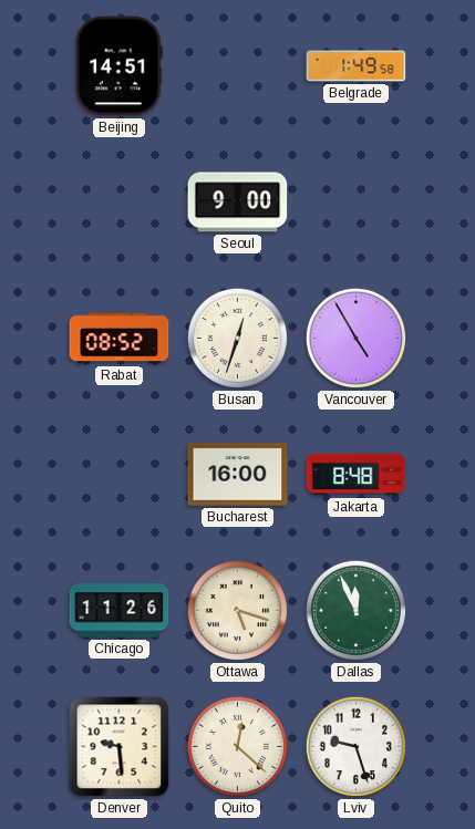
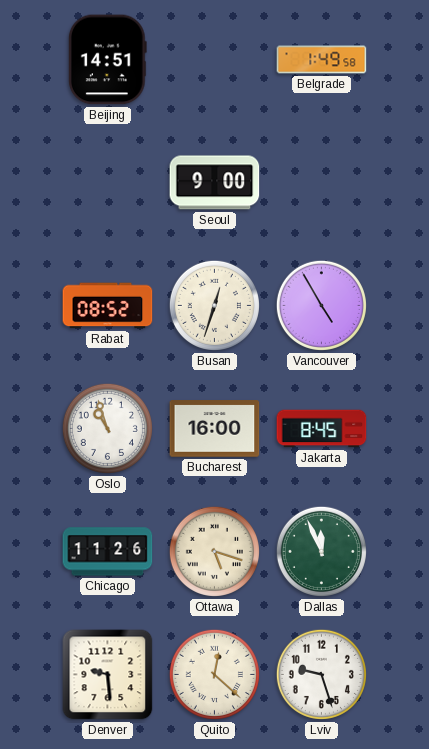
Oslo: none -> 10:57
Jakarta: 8:48 -> 8:45
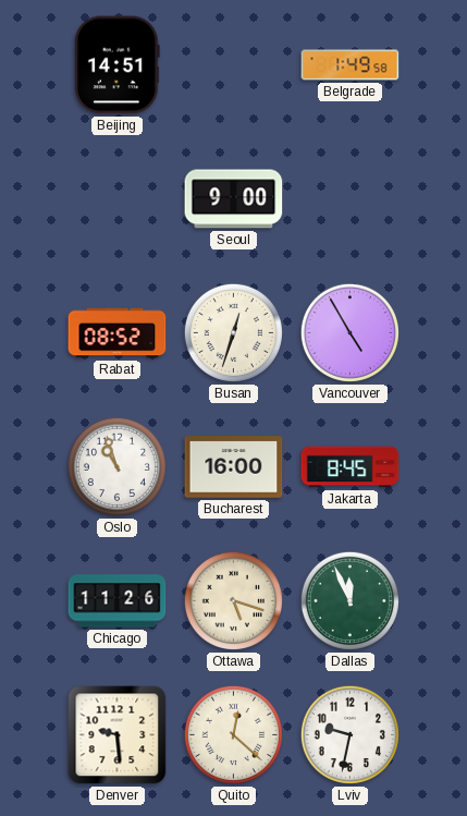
Lviv: 9:27 -> 9:32
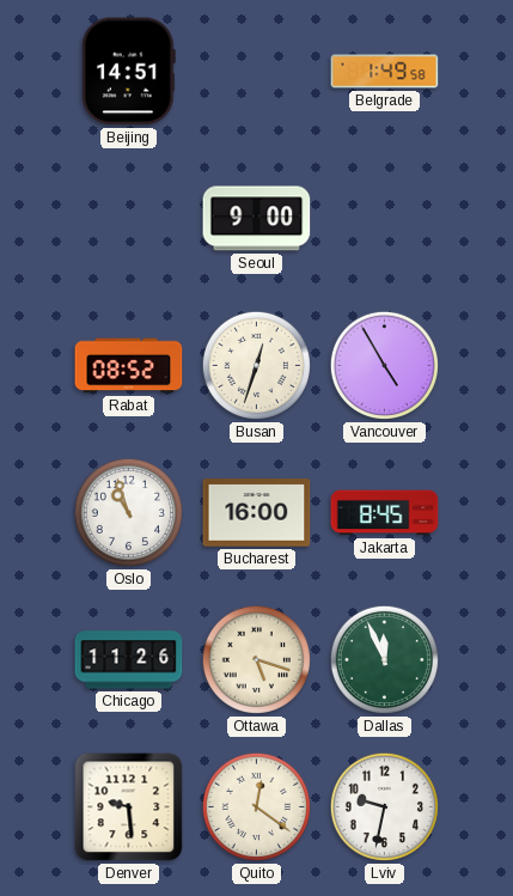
Quito: 12:22 -> 12:21
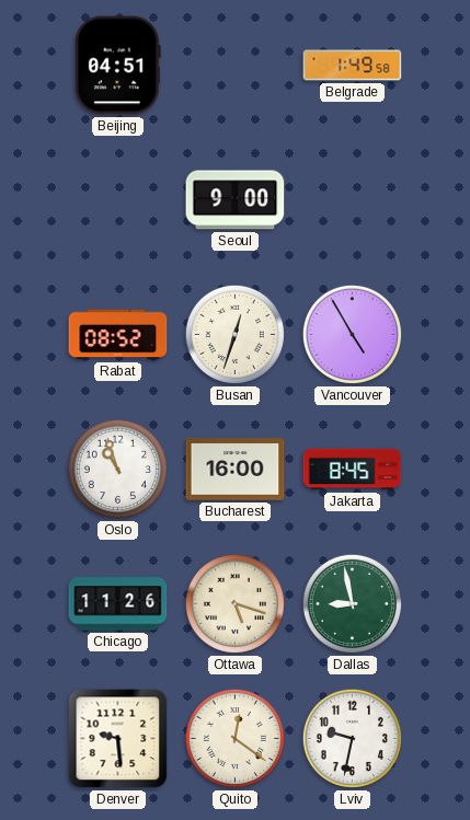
Beijing: 14:51 -> 04:51
Dallas: 11:56 -> 8:58
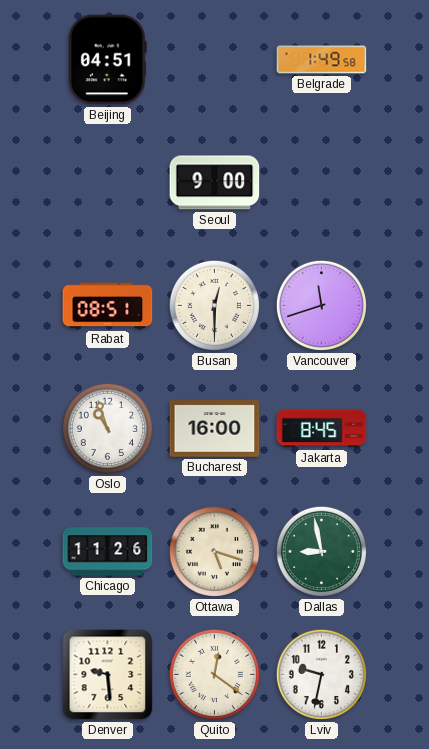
Rabat: 08:52 -> 08:51
Busan: 12:33 -> 12:30
Vancouver: 4:55 -> 11:42
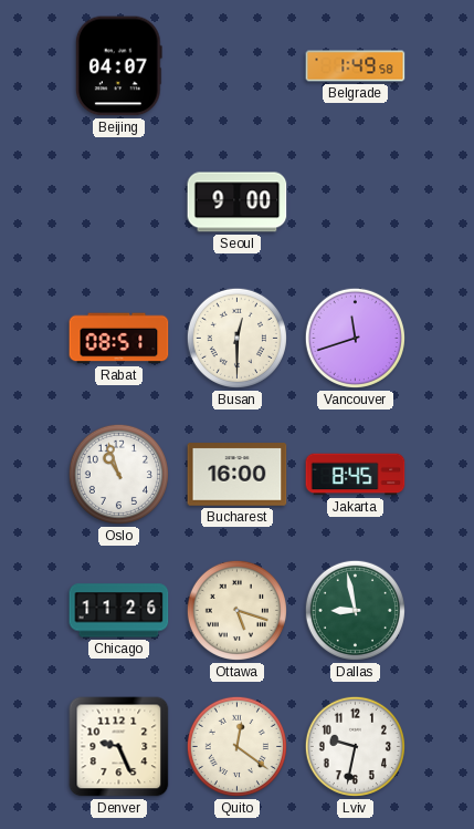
Beijing: 04:51 -> 04:07
Denver: 9:29 -> 9:26
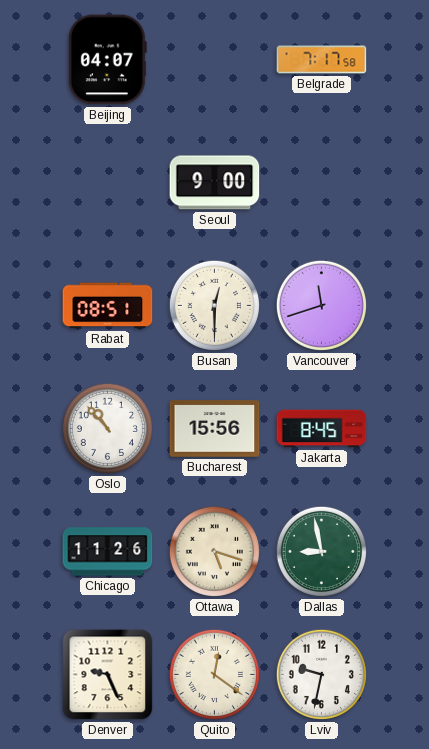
Belgrade: 1:49 -> 7:17
Oslo: 10:57 -> 10:53
Bucharest: 16:00 -> 15:56
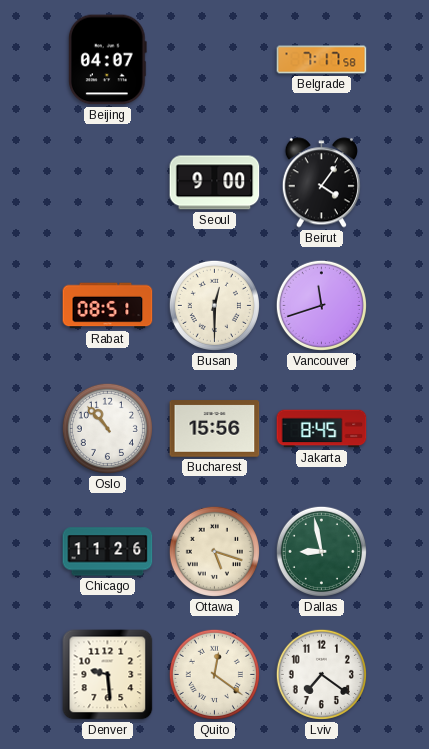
Beirut: none -> 4:06
Denver: 9:26 -> 9:29
Lviv: 9:32 -> 7:21
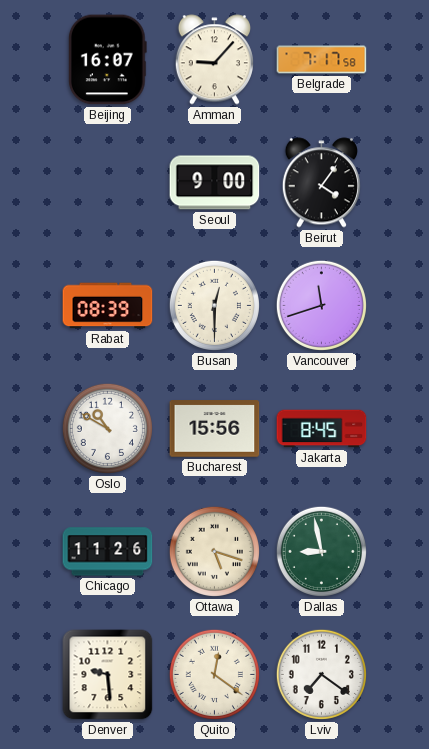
Beijing: 04:07 -> 16:07
Amman: none -> 9:07
Rabat: 08:51 -> 08:39
Oslo: 10:53 -> 10:50
